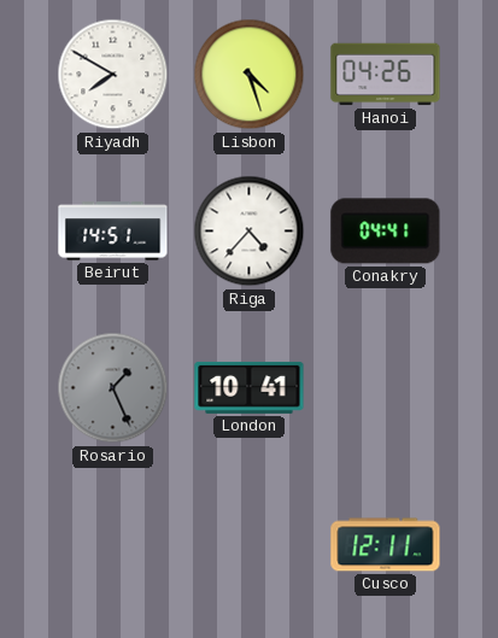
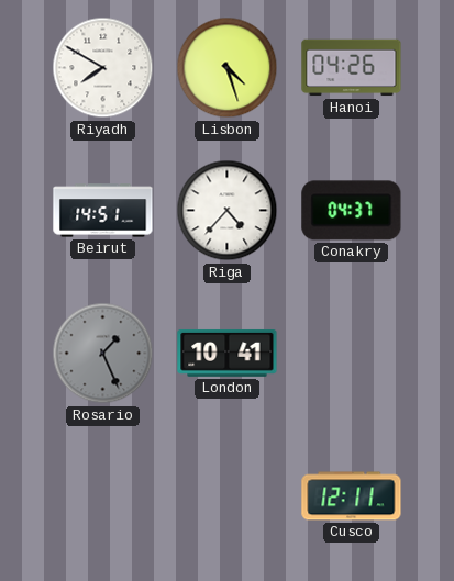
Conakry: 04:41 -> 04:37
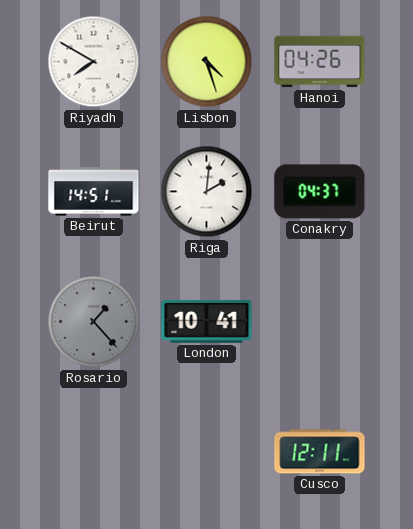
Riga: 4:37 -> 2:01
Rosario: 1:26 -> 1:23
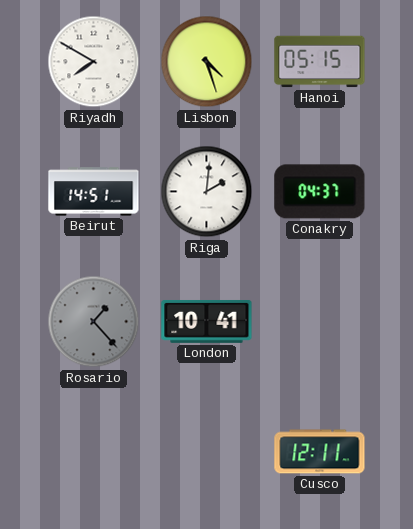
Hanoi: 04:26 -> 05:15
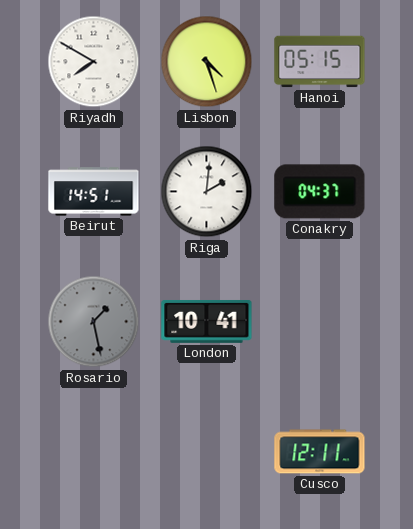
Rosario: 1:23 -> 1:28
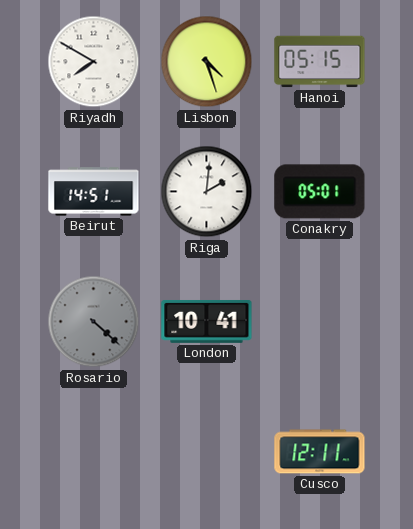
Conakry: 04:37 -> 05:01
Rosario: 1:28 -> 4:22
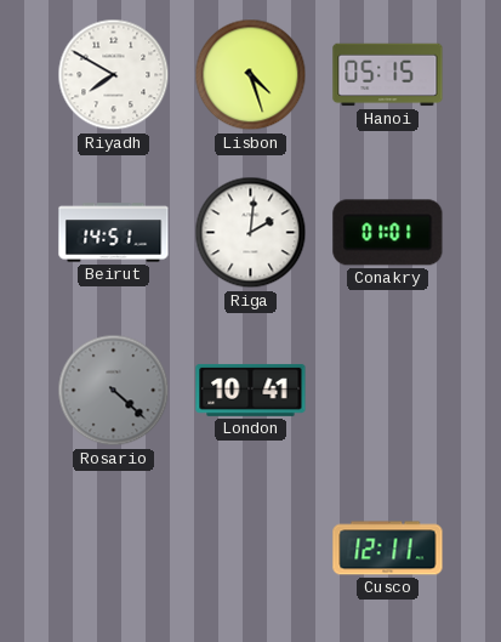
Conakry: 05:01 -> 01:01
